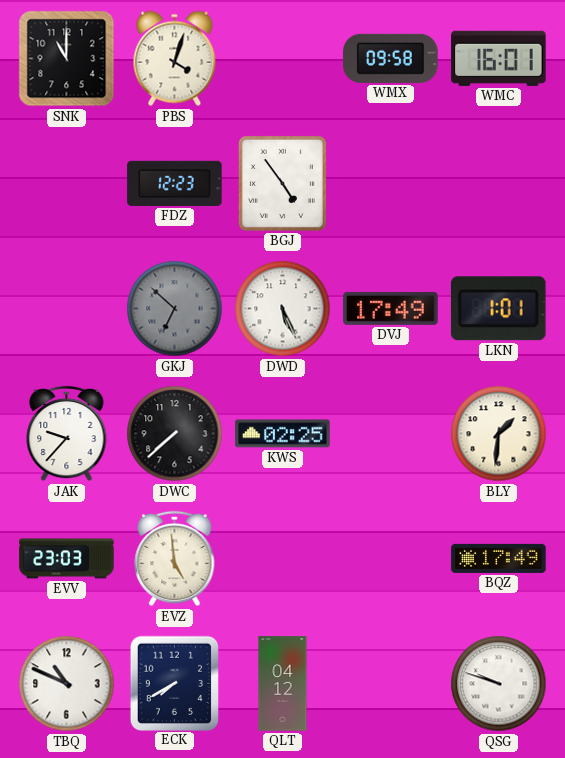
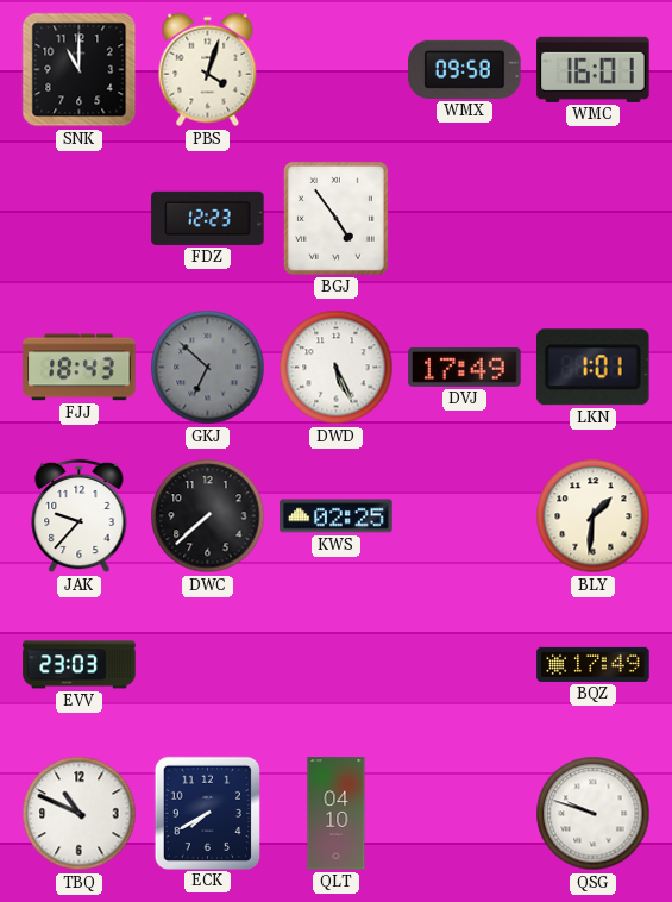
FJJ: none -> 18:43
EVZ: 4:59 -> none
QLT: 04:12 -> 04:10
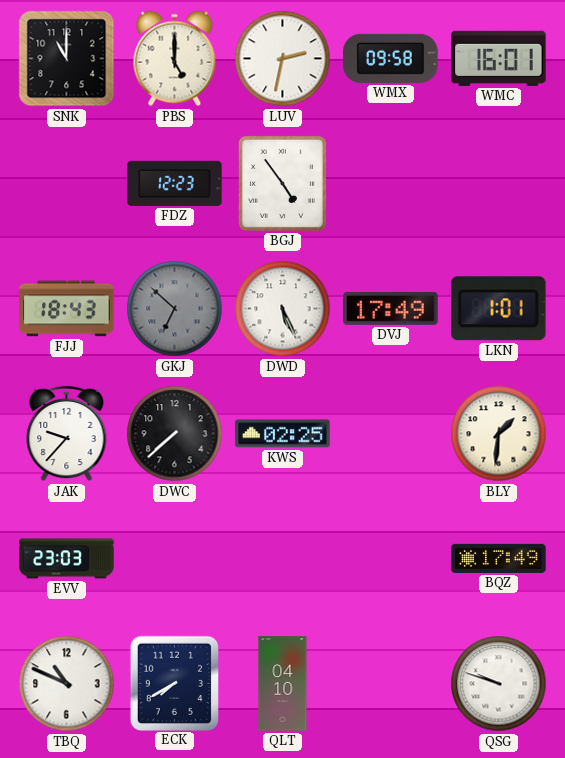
PBS: 4:03 -> 5:00
LUV: none -> 2:32
